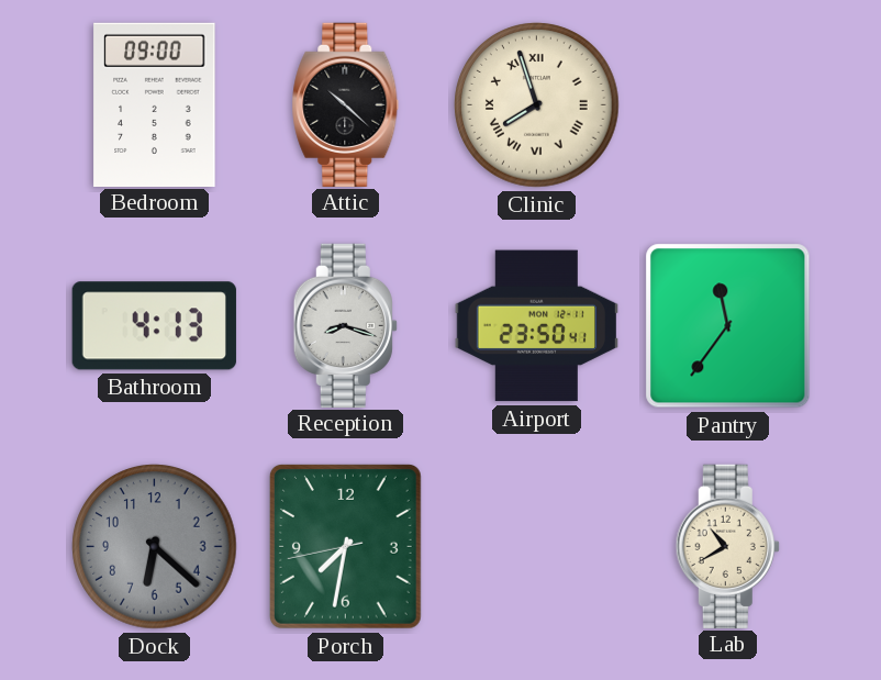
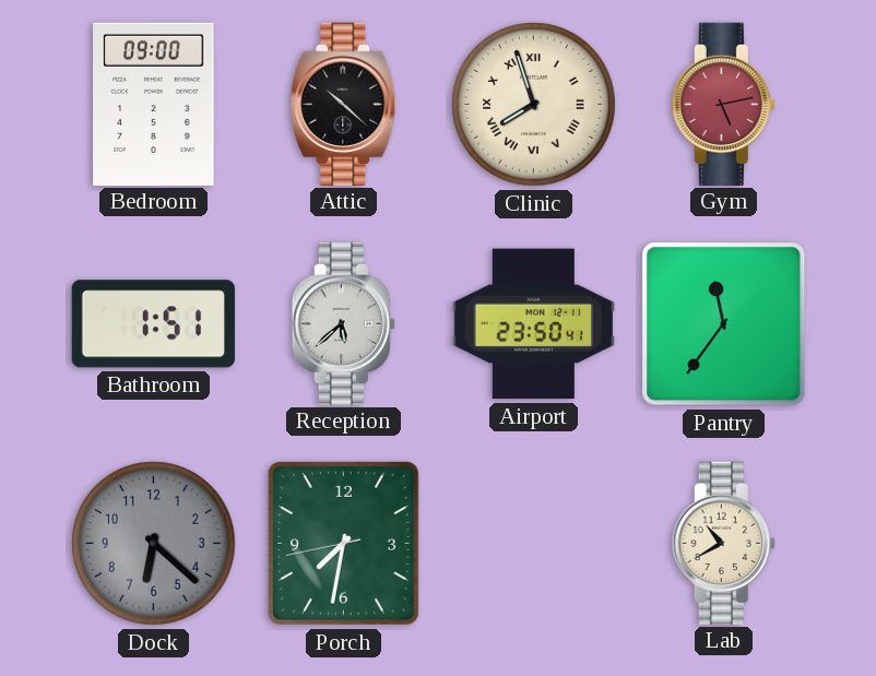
Gym: none -> 5:13
Bathroom: 4:13 -> 1:51
Reception: 8:18 -> 5:38
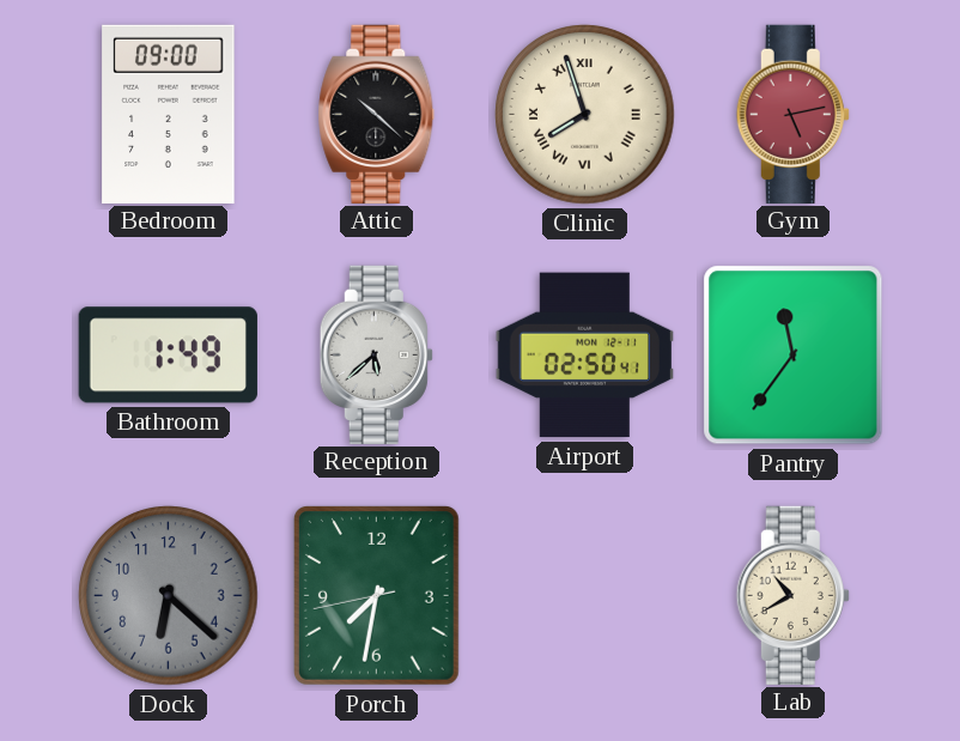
Bathroom: 1:51 -> 1:49
Airport: 23:50 -> 02:50
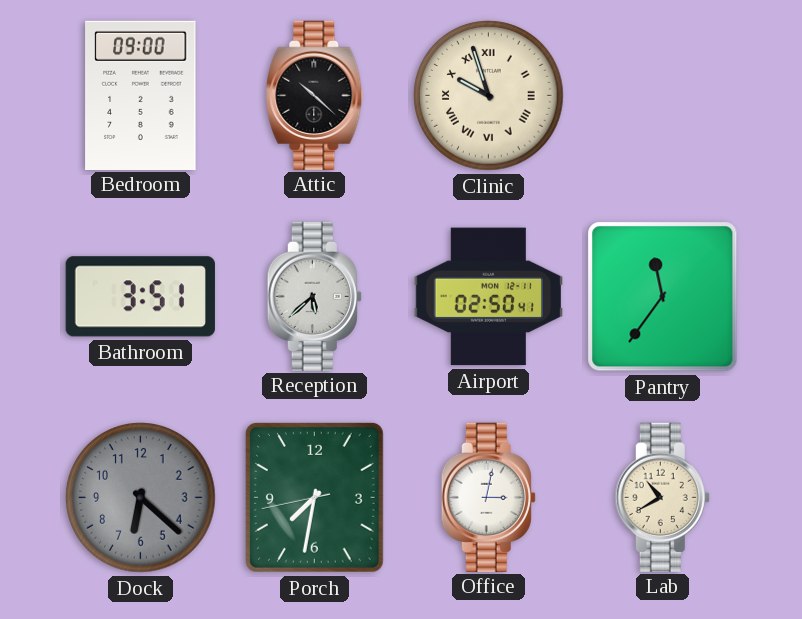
Clinic: 7:57 -> 9:57
Gym: 5:13 -> none
Bathroom: 1:49 -> 3:51
Office: none -> 3:02
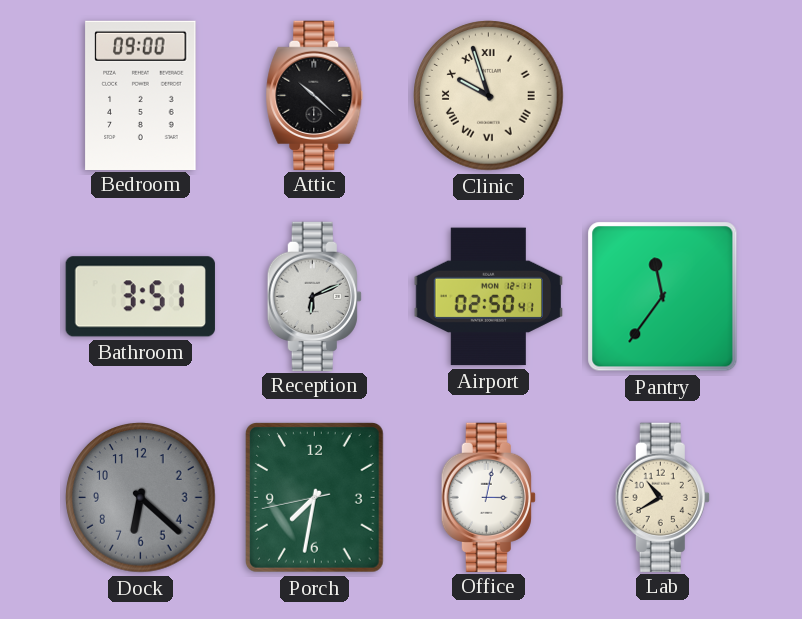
Reception: 5:38 -> 6:11
